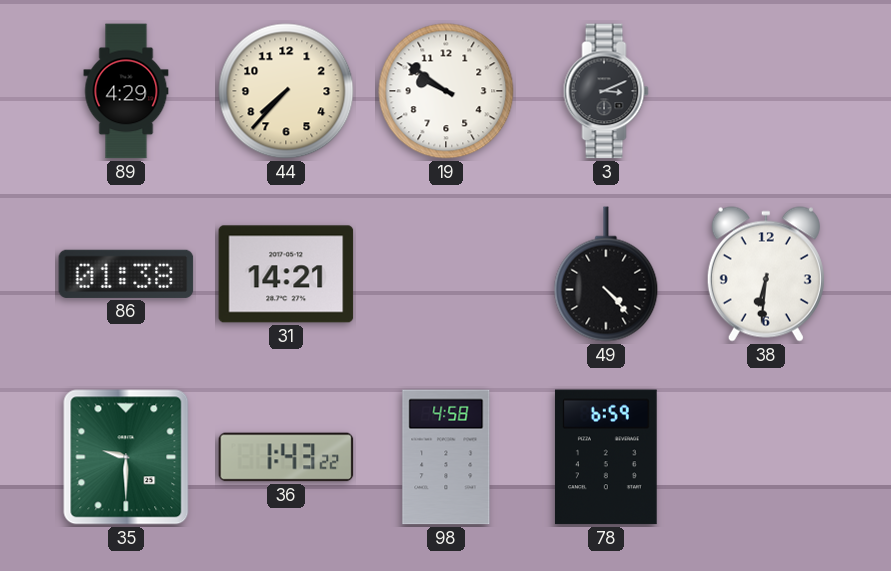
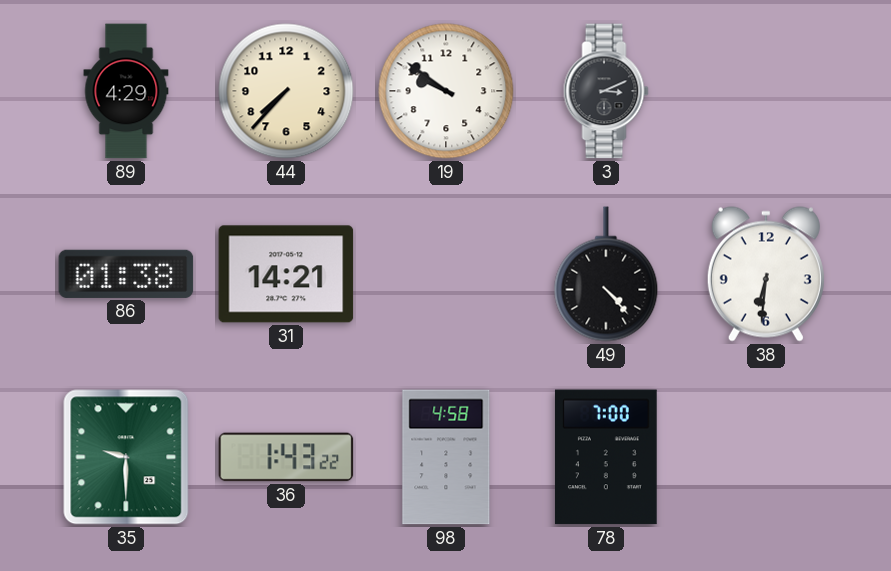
78: 6:59 -> 7:00
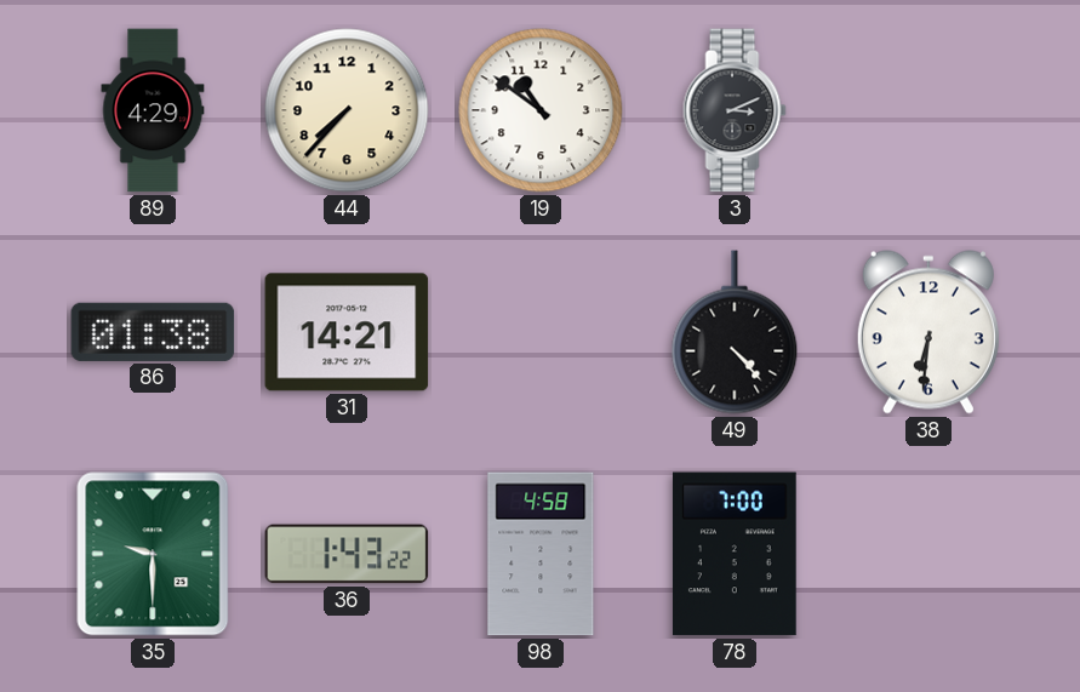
19: 9:51 -> 10:51
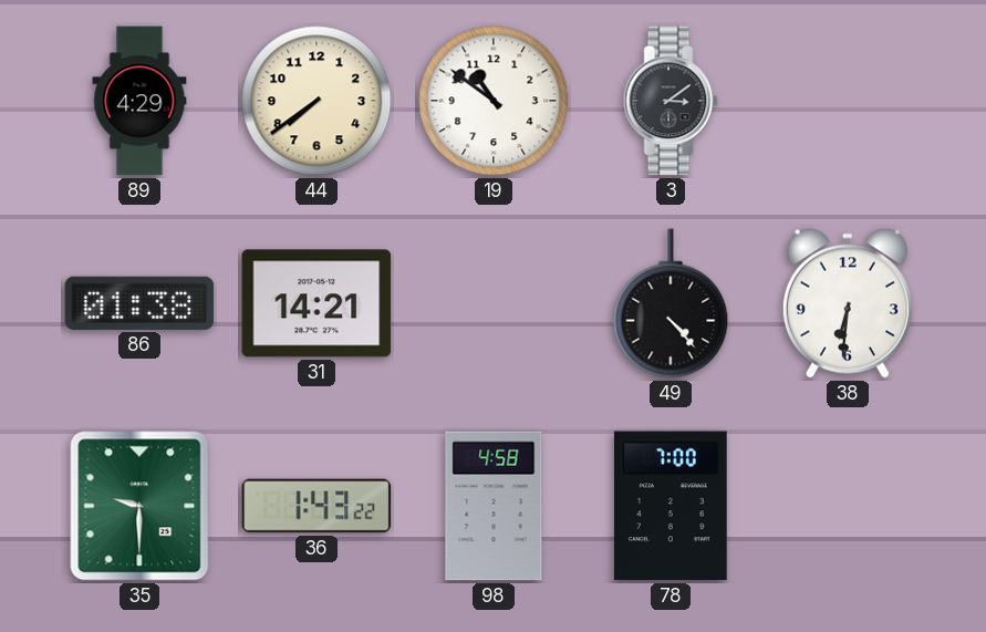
44: 7:37 -> 7:39
3: 3:11 -> 3:09
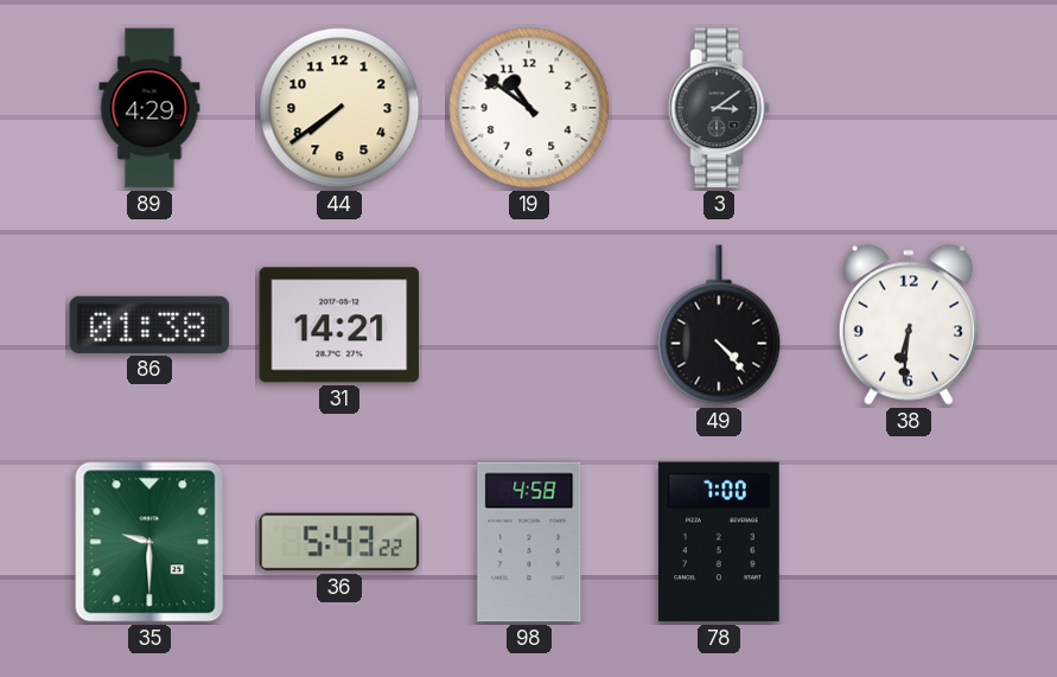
36: 1:43 -> 5:43
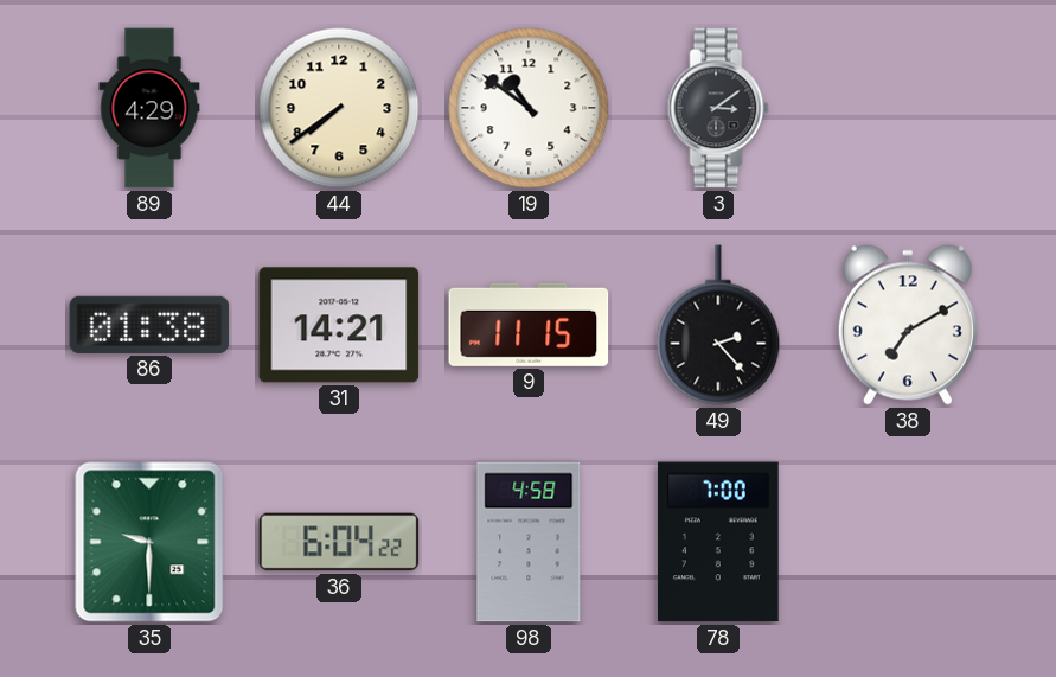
9: none -> 11:15
49: 4:23 -> 2:23
38: 6:31 -> 7:10
36: 5:43 -> 6:04
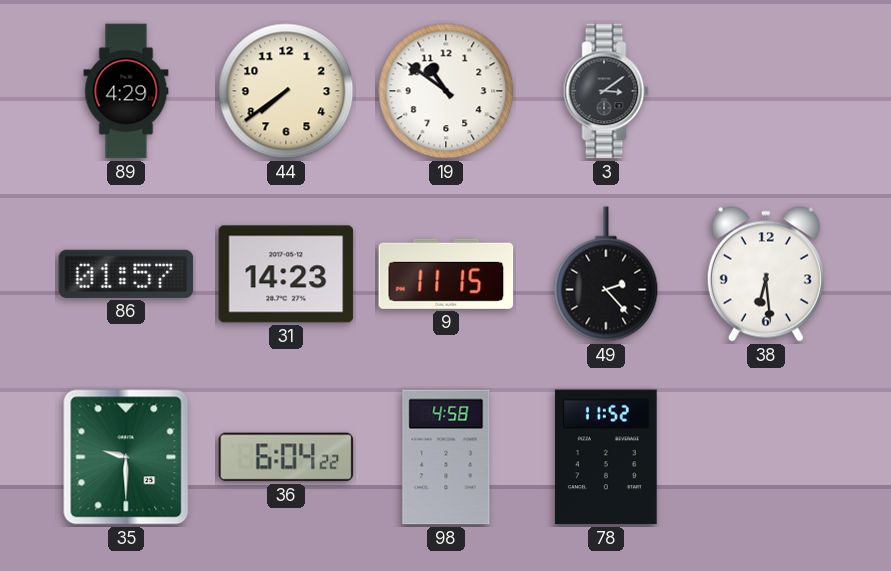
86: 01:38 -> 01:57
31: 14:21 -> 14:23
38: 7:10 -> 6:29
78: 7:00 -> 11:52
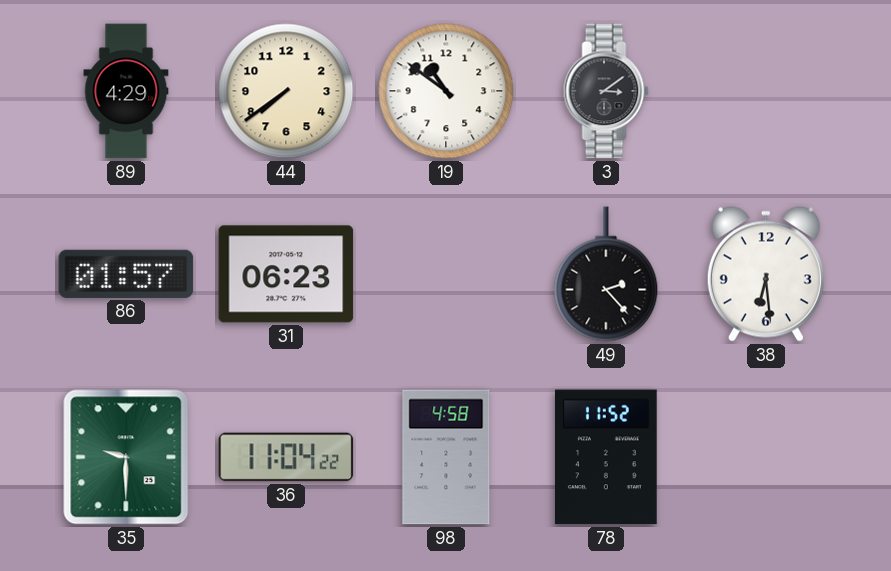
31: 14:23 -> 06:23
9: 11:15 -> none
36: 6:04 -> 11:04
